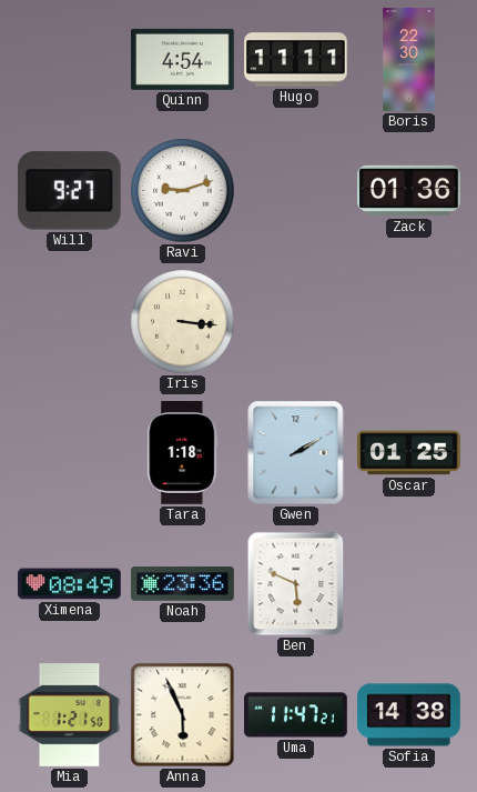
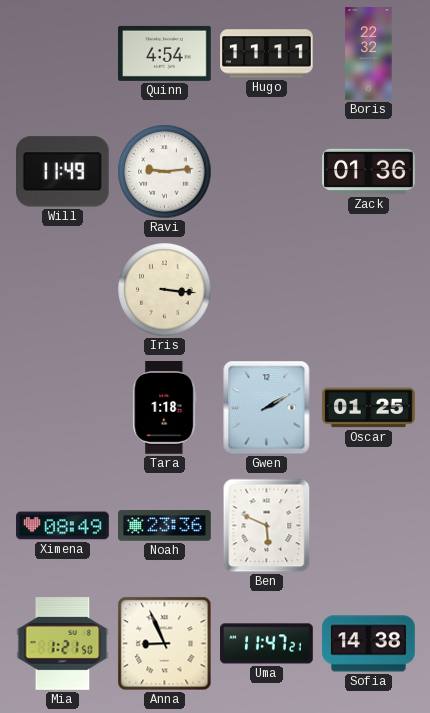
Boris: 22:30 -> 22:32
Will: 9:27 -> 11:49
Ravi: 9:12 -> 9:14
Anna: 5:56 -> 8:56
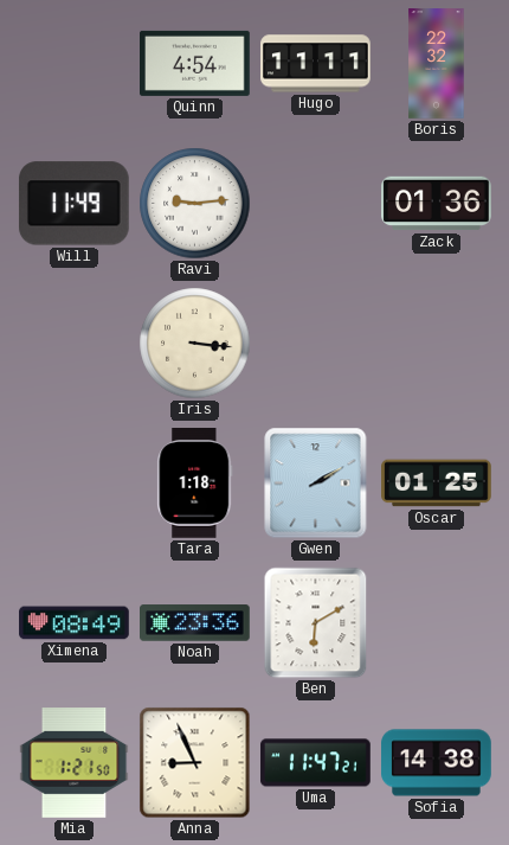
Ben: 5:49 -> 6:10
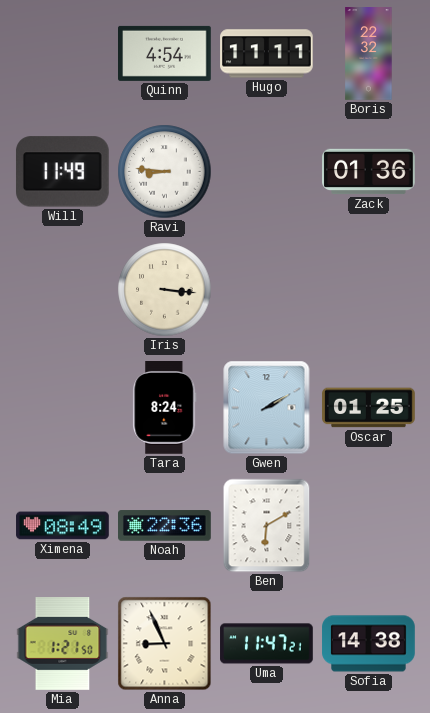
Ravi: 9:14 -> 8:46
Tara: 1:18 -> 8:24
Noah: 23:36 -> 22:36
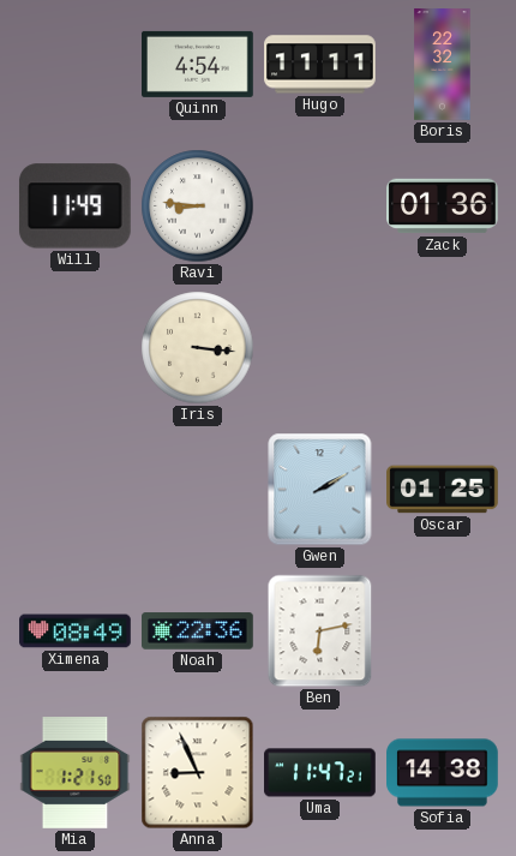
Tara: 8:24 -> none
Ben: 6:10 -> 6:13
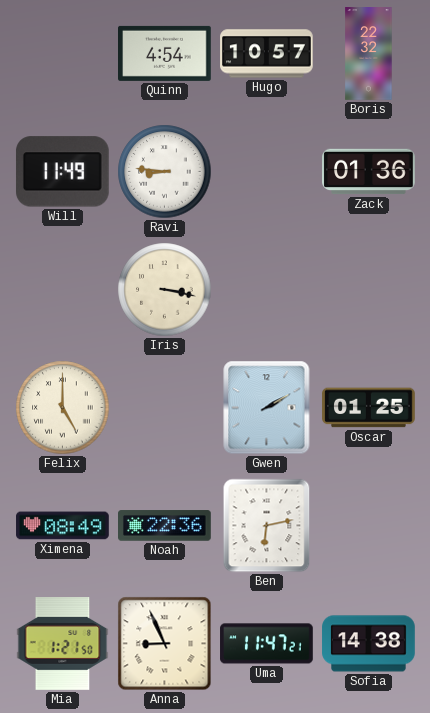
Hugo: 11:11 -> 10:57
Iris: 3:16 -> 3:17
Felix: none -> 5:00
